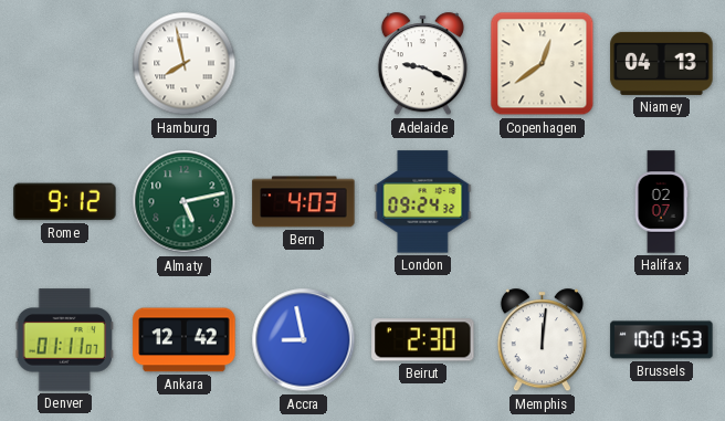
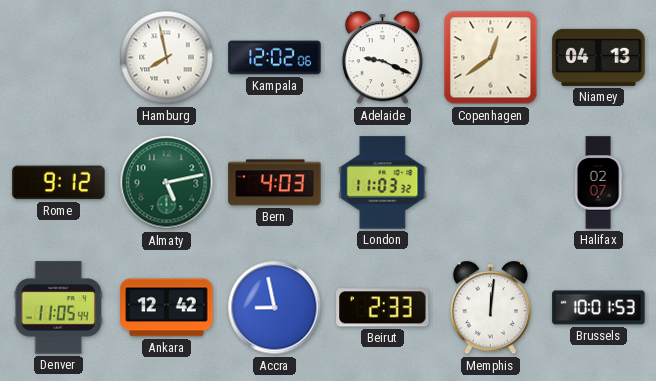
Kampala: none -> 12:02
London: 09:24 -> 11:03
Denver: 01:11 -> 11:05
Beirut: 2:30 -> 2:33
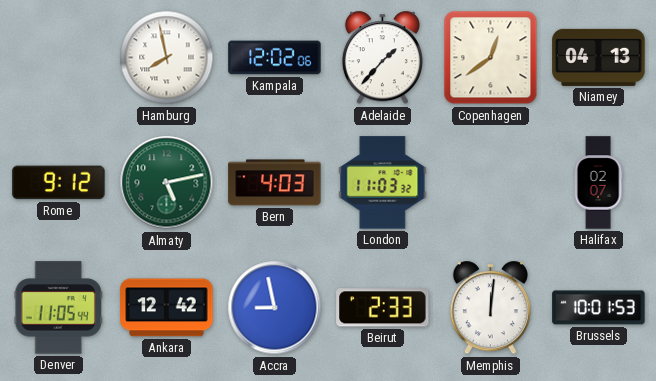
Adelaide: 9:19 -> 1:37
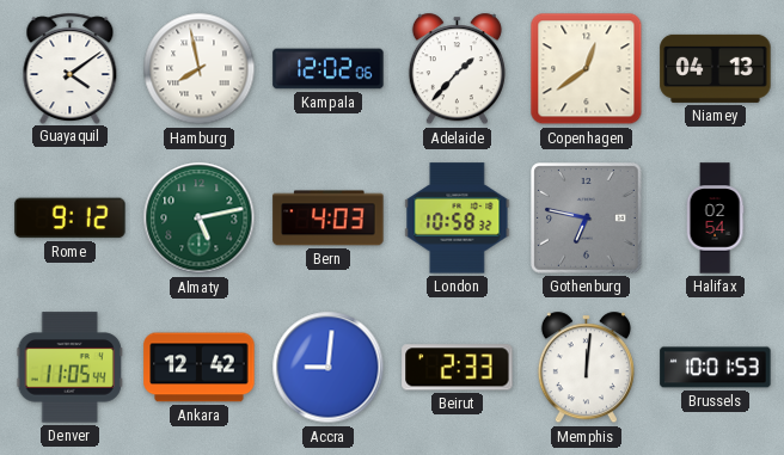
Guayaquil: none -> 4:09
London: 11:03 -> 10:58
Gothenburg: none -> 6:47
Halifax: 02:07 -> 02:54
Accra: 8:58 -> 9:01
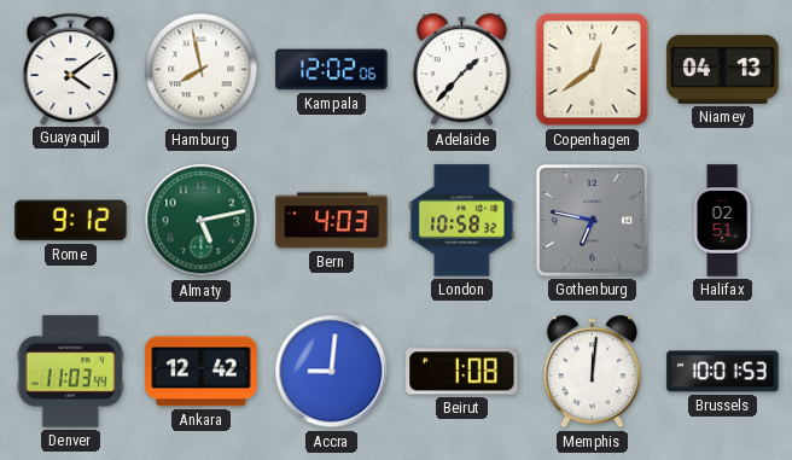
Halifax: 02:54 -> 02:51
Denver: 11:05 -> 11:03
Beirut: 2:33 -> 1:08
